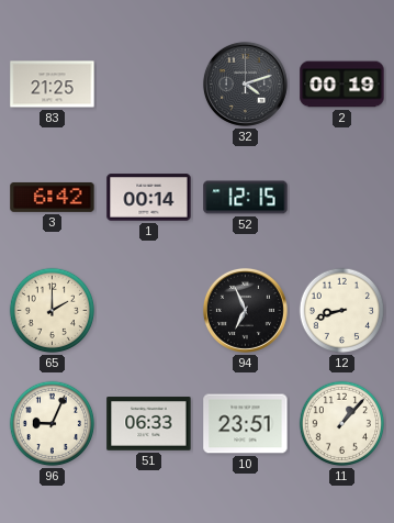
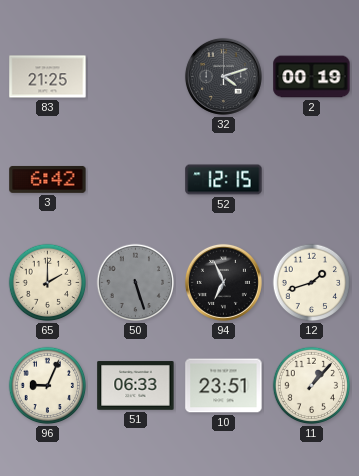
1: 00:14 -> none
50: none -> 5:27
12: 8:42 -> 1:42
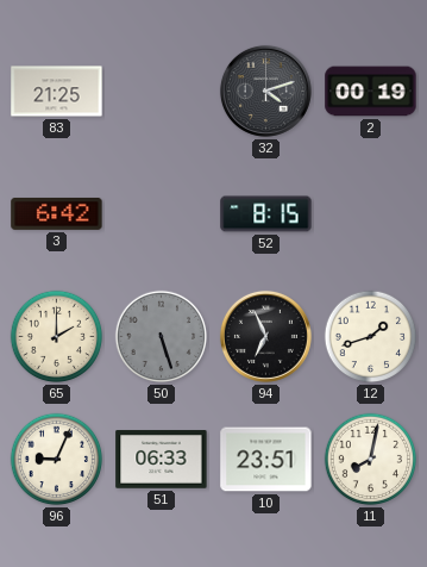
52: 12:15 -> 8:15
11: 1:07 -> 8:02
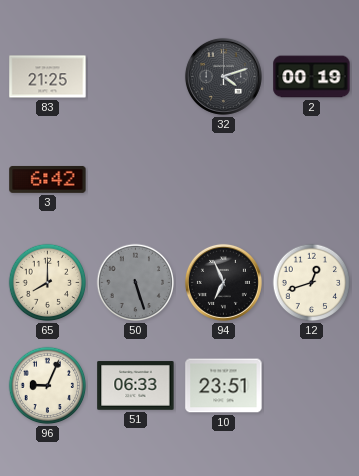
52: 8:15 -> none
65: 2:00 -> 8:00
12: 1:42 -> 12:42
11: 8:02 -> none
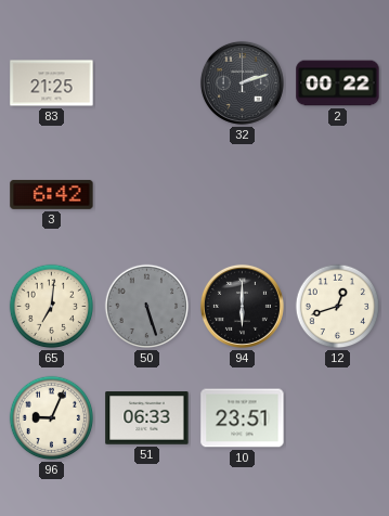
32: 4:12 -> 2:12
2: 00:19 -> 00:22
65: 8:00 -> 7:01
94: 6:56 -> 6:00
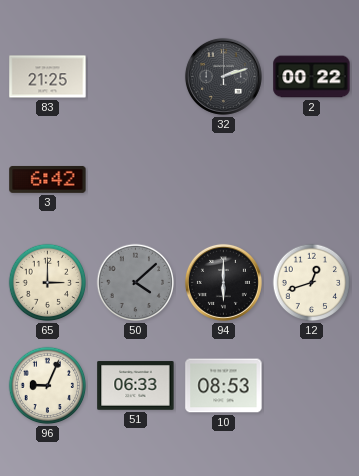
65: 7:01 -> 3:00
50: 5:27 -> 4:08
10: 23:51 -> 08:53
